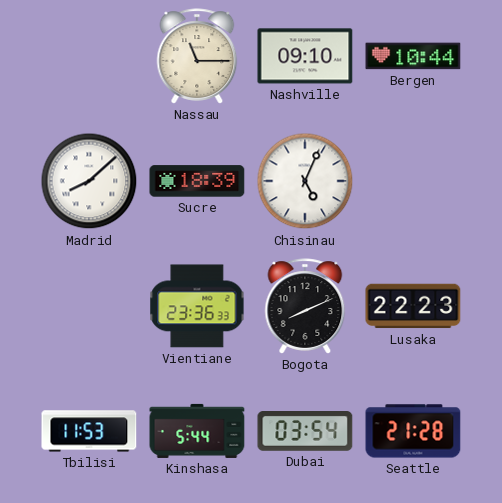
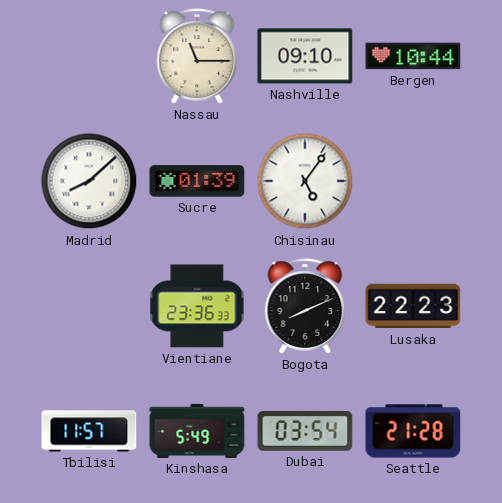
Sucre: 18:39 -> 01:39
Chisinau: 5:04 -> 5:06
Tbilisi: 11:53 -> 11:57
Kinshasa: 5:44 -> 5:49
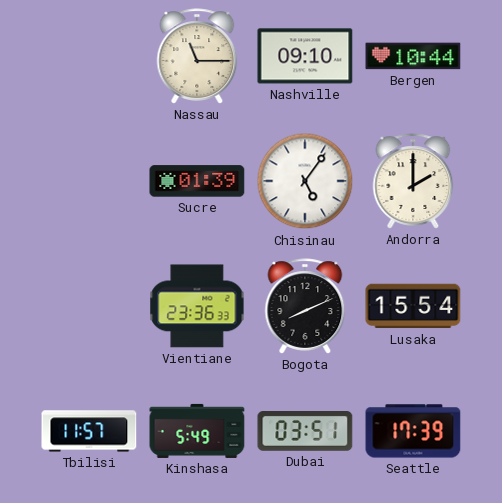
Madrid: 8:08 -> none
Andorra: none -> 2:00
Lusaka: 22:23 -> 15:54
Dubai: 03:54 -> 03:51
Seattle: 21:28 -> 17:39
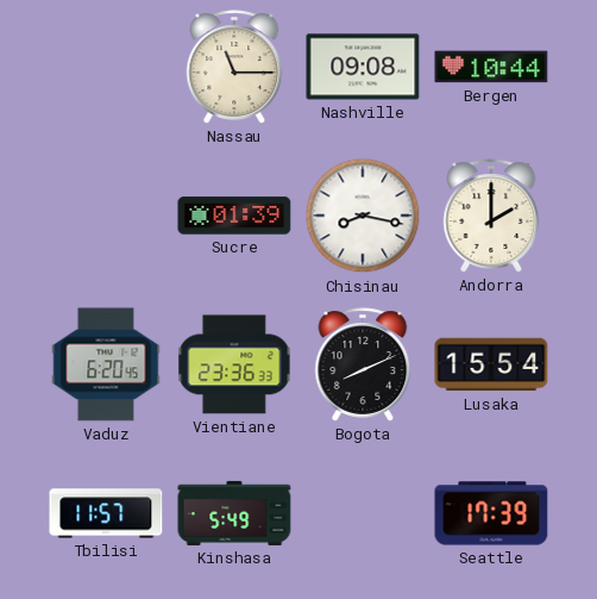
Nashville: 09:10 -> 09:08
Chisinau: 5:06 -> 8:17
Vaduz: none -> 6:20
Dubai: 03:51 -> none
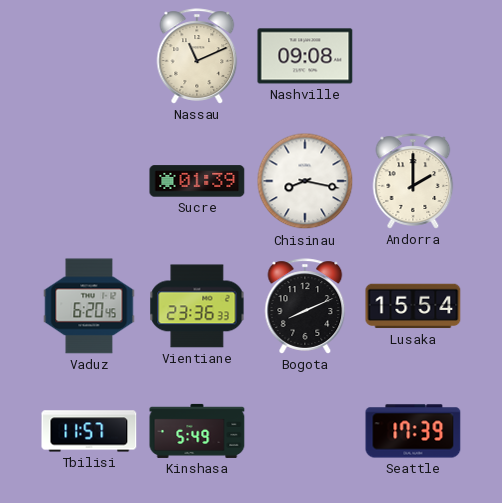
Nassau: 11:15 -> 11:11
Bergen: 10:44 -> none
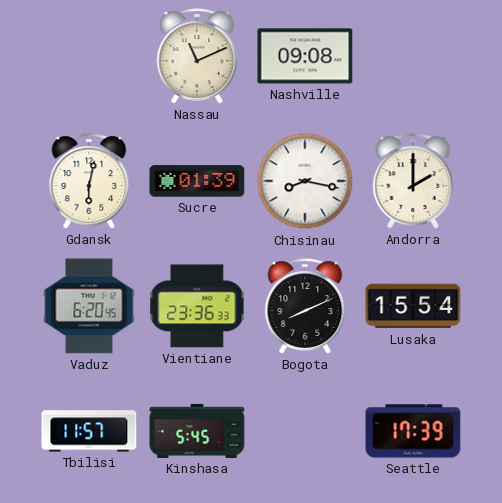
Gdansk: none -> 6:02
Kinshasa: 5:49 -> 5:45
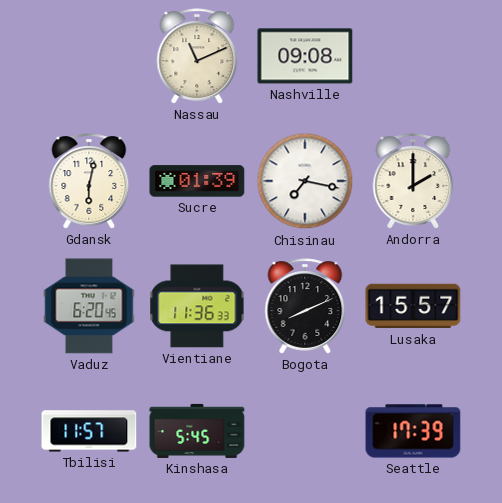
Chisinau: 8:17 -> 7:17
Vientiane: 23:36 -> 11:36
Lusaka: 15:54 -> 15:57
